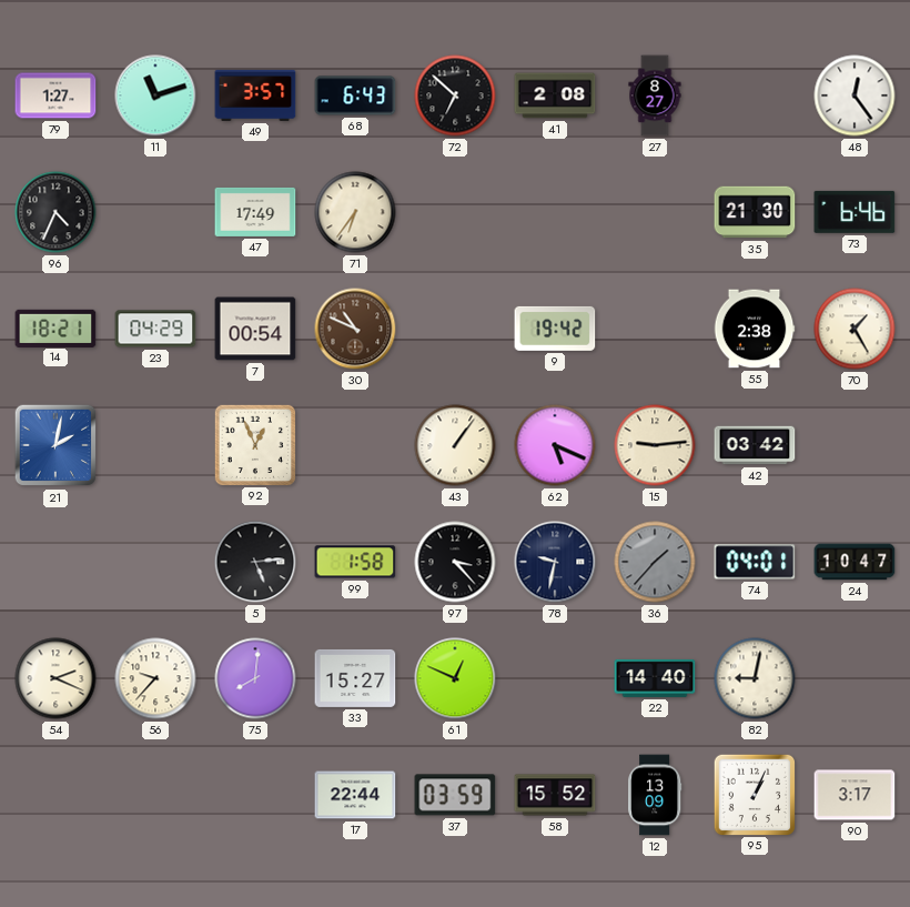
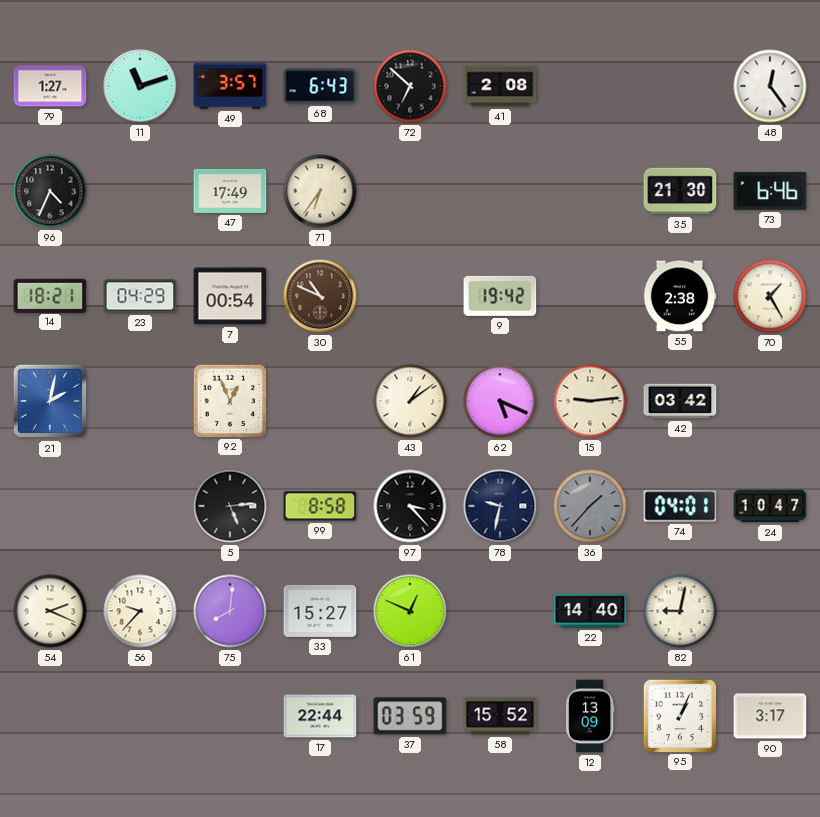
27: 8:27 -> none
43: 1:06 -> 1:09
99: 1:58 -> 8:58
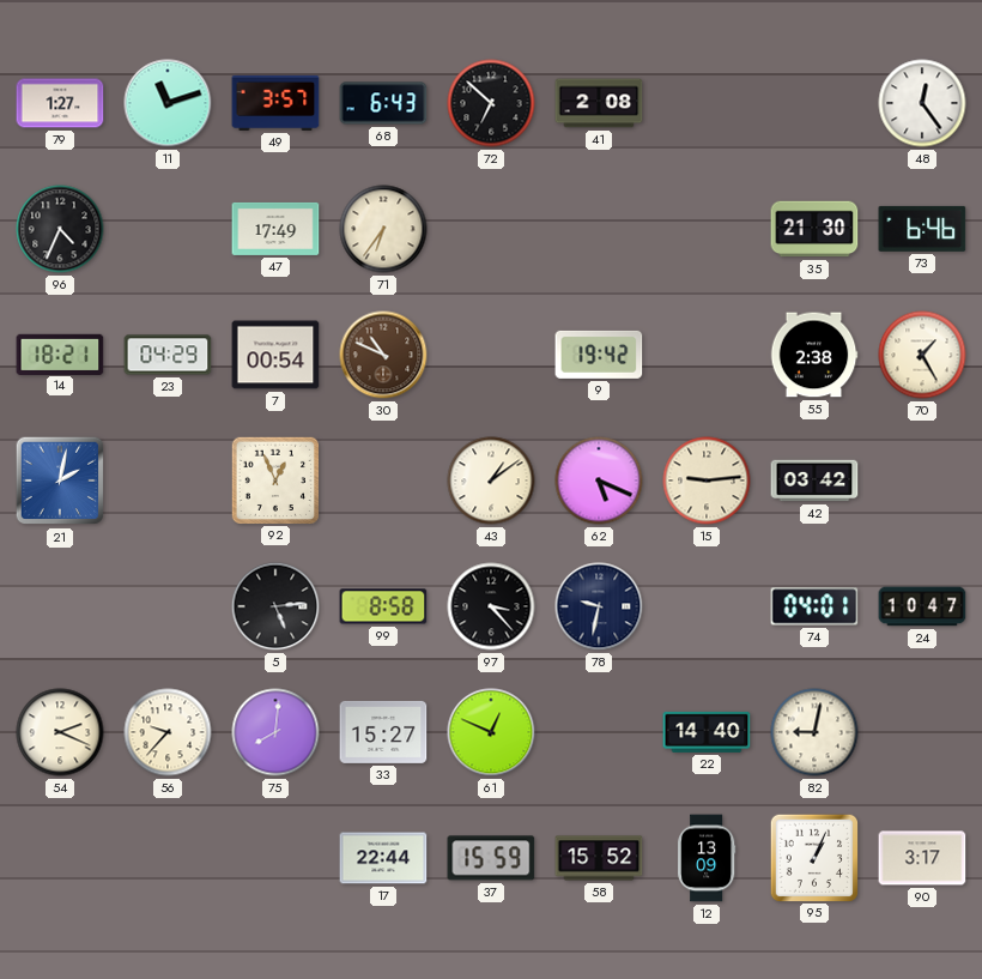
36: 1:37 -> none
37: 03:59 -> 15:59
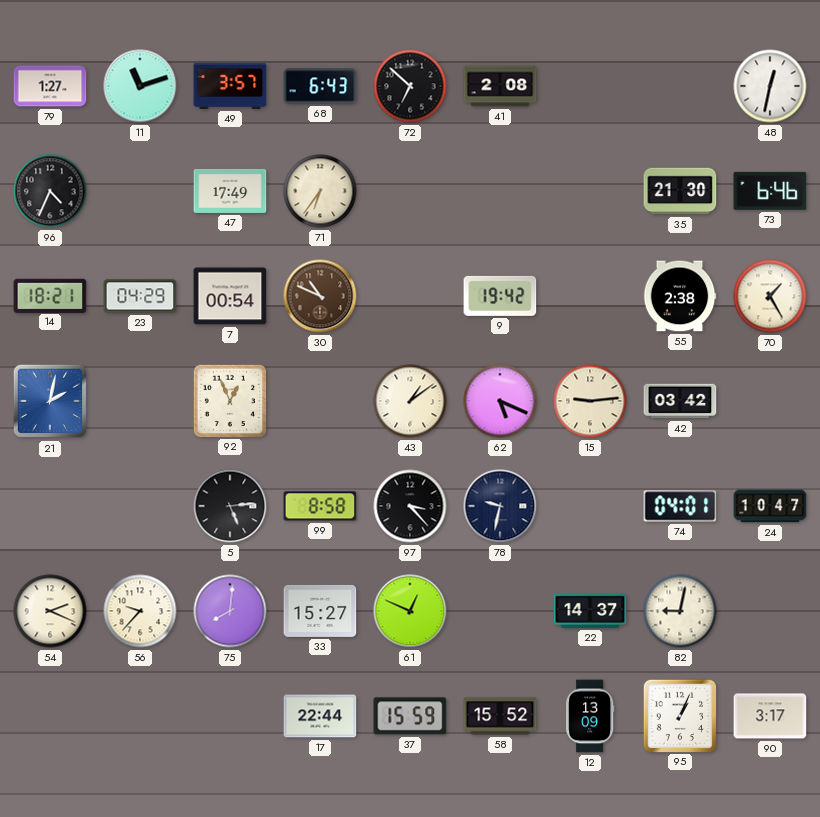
48: 12:24 -> 12:32
22: 14:40 -> 14:37
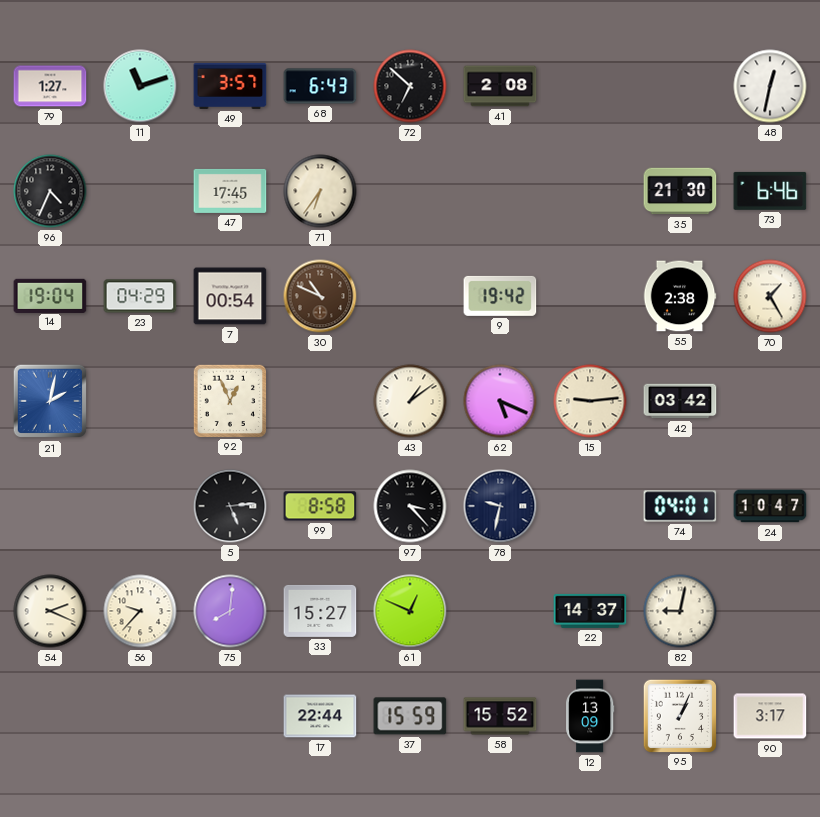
47: 17:49 -> 17:45
14: 18:21 -> 19:04
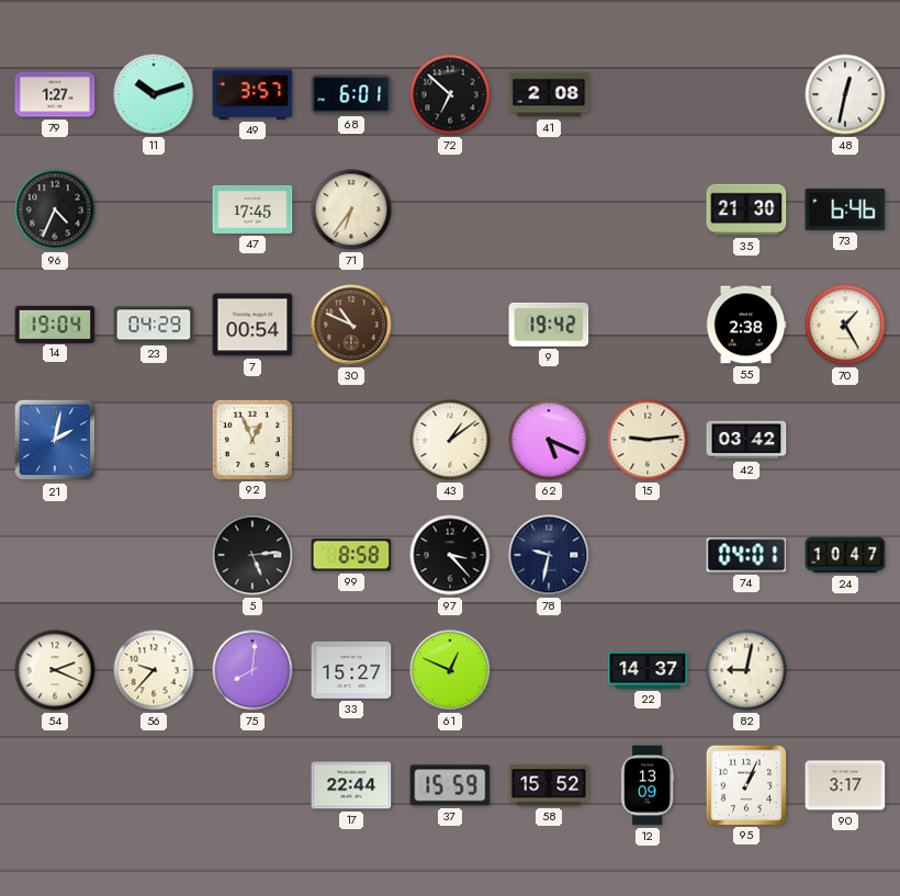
11: 11:12 -> 10:12
68: 6:43 -> 6:01
